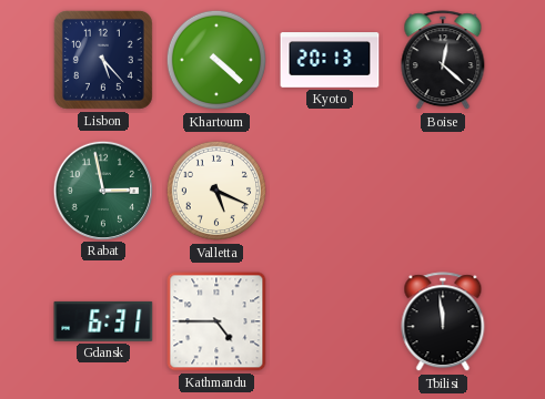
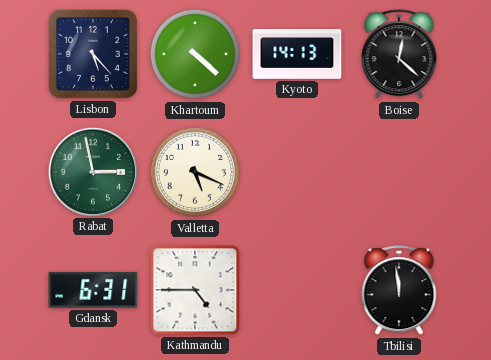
Kyoto: 20:13 -> 14:13
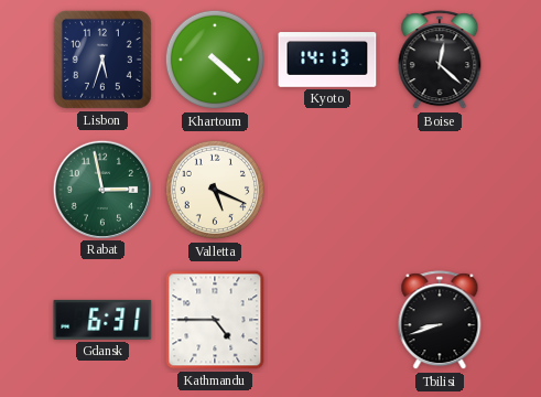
Lisbon: 5:23 -> 5:33
Tbilisi: 11:59 -> 8:42
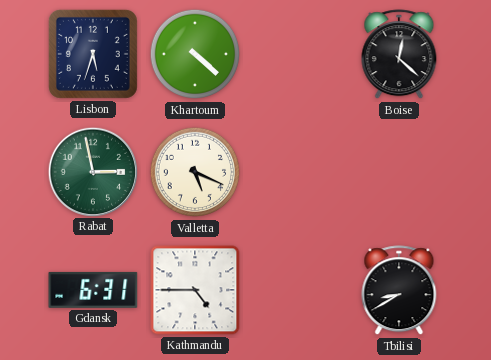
Kyoto: 14:13 -> none
Tbilisi: 8:42 -> 8:40
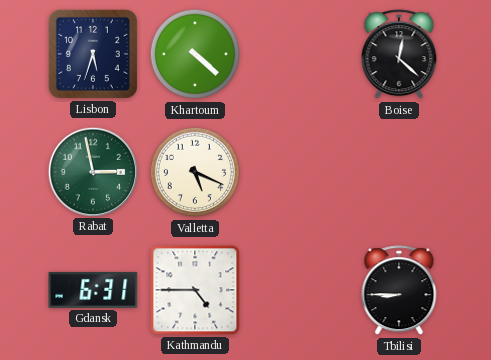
Tbilisi: 8:40 -> 8:45
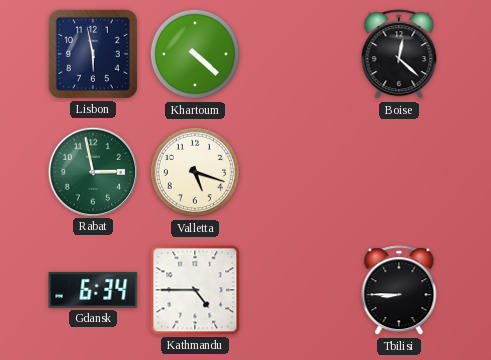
Lisbon: 5:33 -> 5:58
Valletta: 5:19 -> 5:18
Gdansk: 6:31 -> 6:34
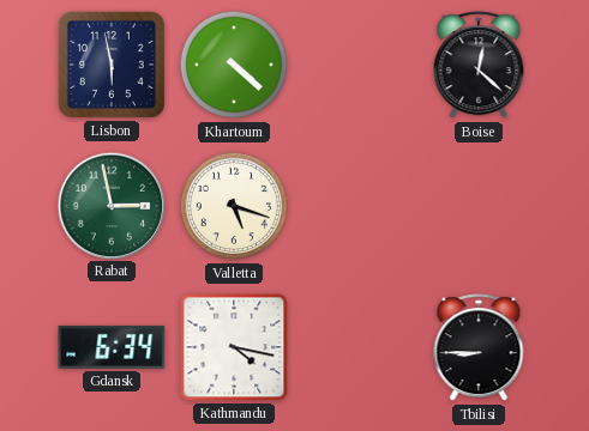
Kathmandu: 4:45 -> 4:17
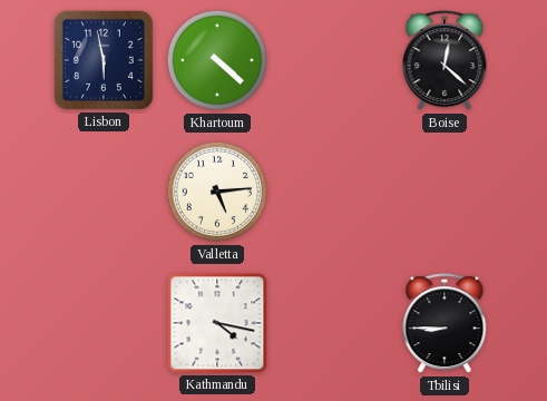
Rabat: 2:58 -> none
Valletta: 5:18 -> 5:14
Gdansk: 6:34 -> none
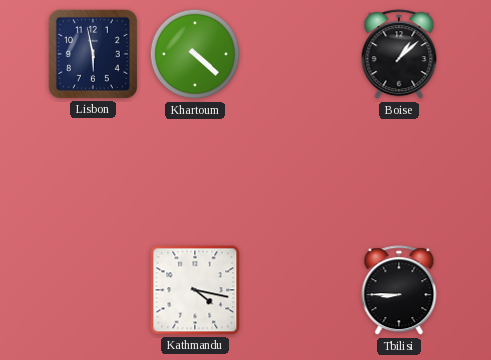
Boise: 12:22 -> 1:08
Valletta: 5:14 -> none
